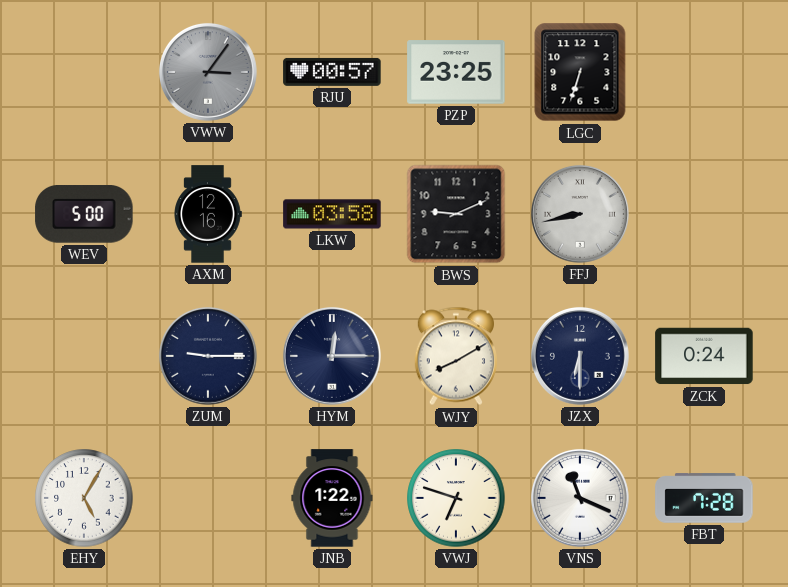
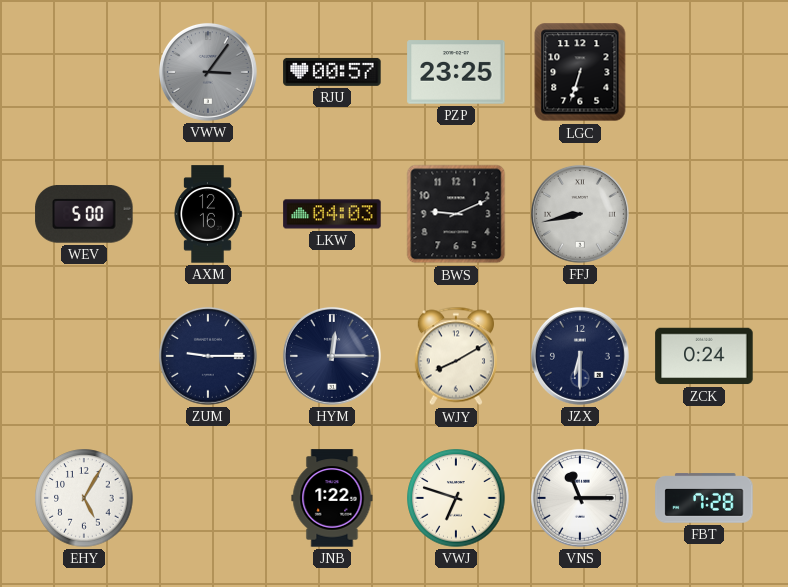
LKW: 03:58 -> 04:03
VNS: 11:19 -> 11:15
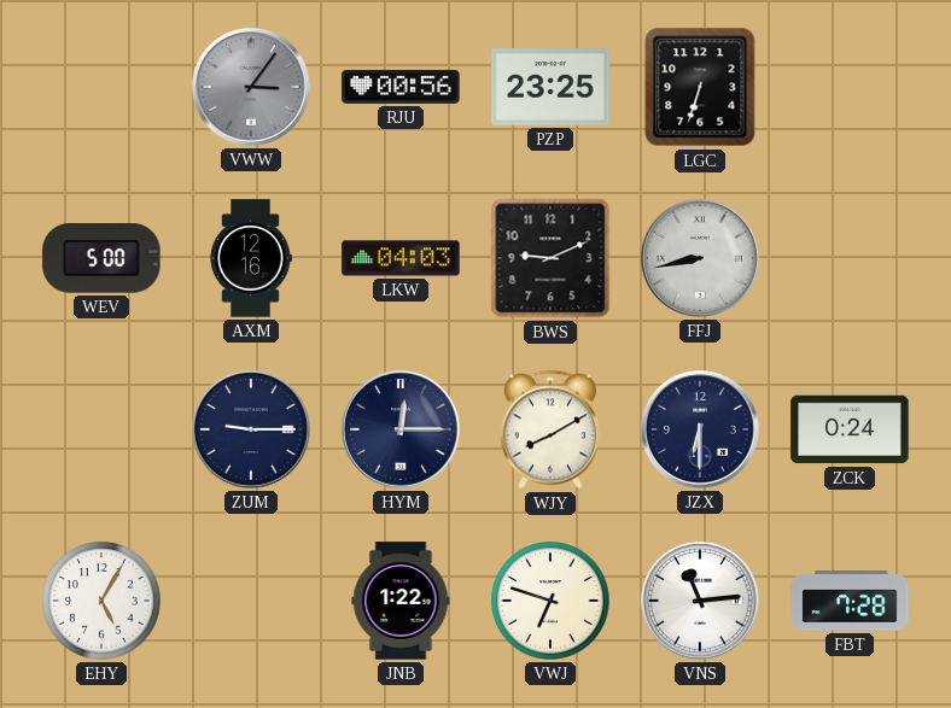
RJU: 00:57 -> 00:56
VNS: 11:15 -> 11:14
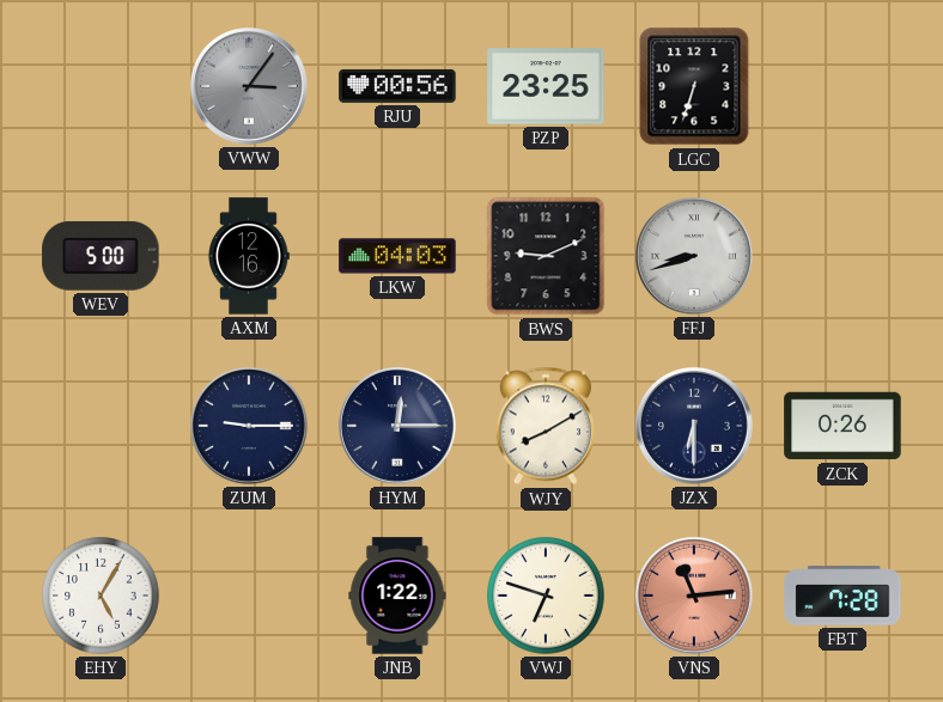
FFJ: 8:43 -> 8:42
ZCK: 0:24 -> 0:26
VNS dial: white -> salmon
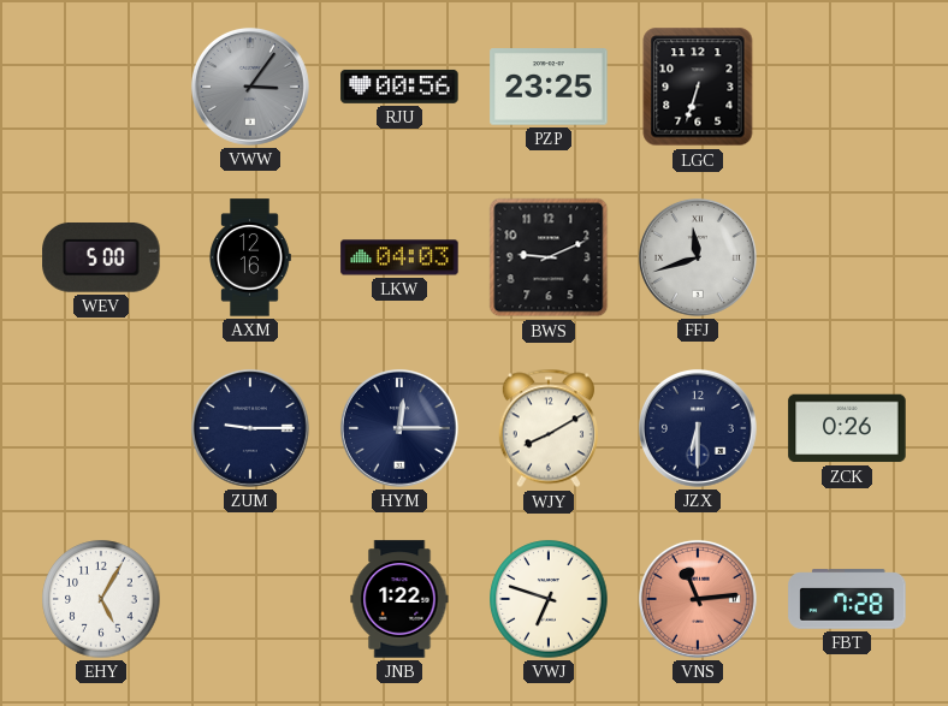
FFJ: 8:42 -> 11:42
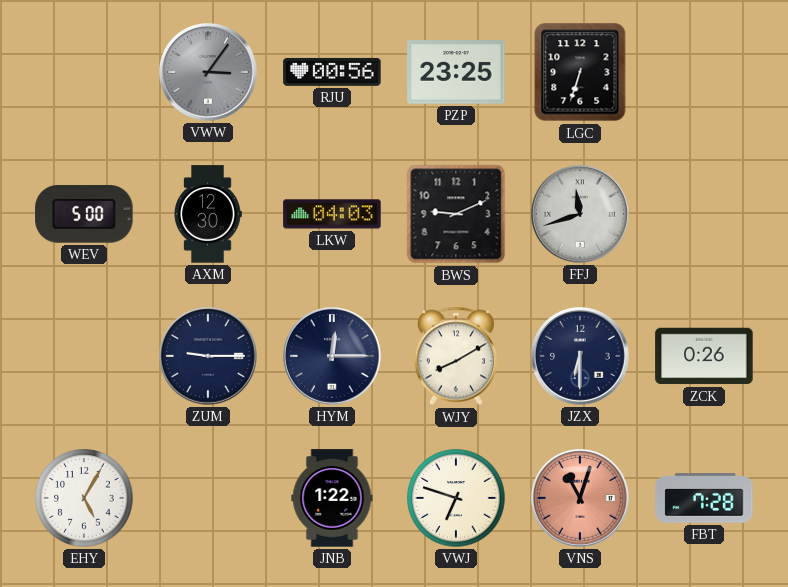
AXM: 12:16 -> 12:30
VNS: 11:14 -> 11:03
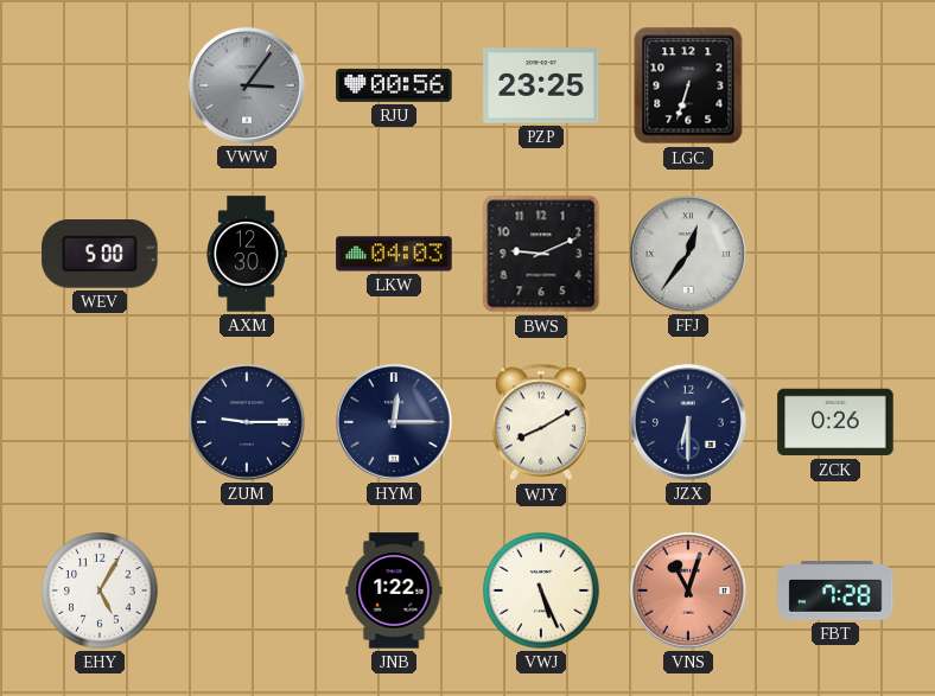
FFJ: 11:42 -> 12:36
VWJ: 6:48 -> 5:26
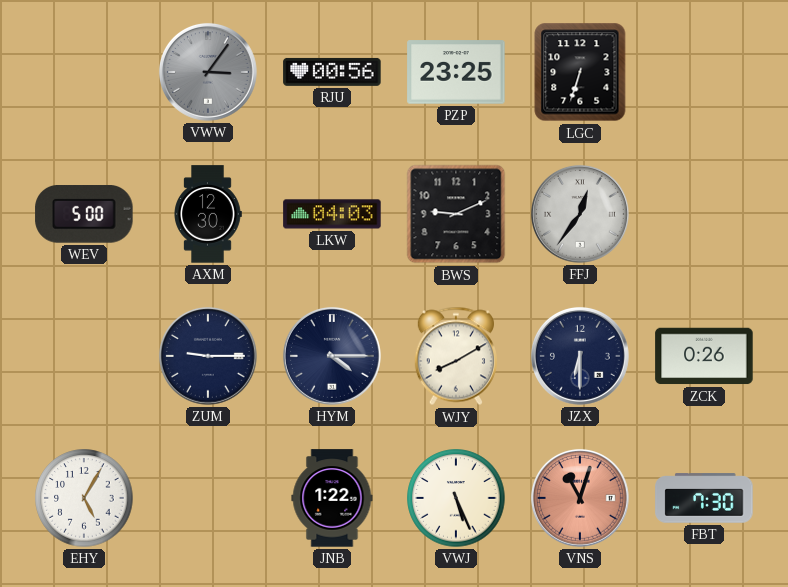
HYM: 12:15 -> 4:15
FBT: 7:28 -> 7:30
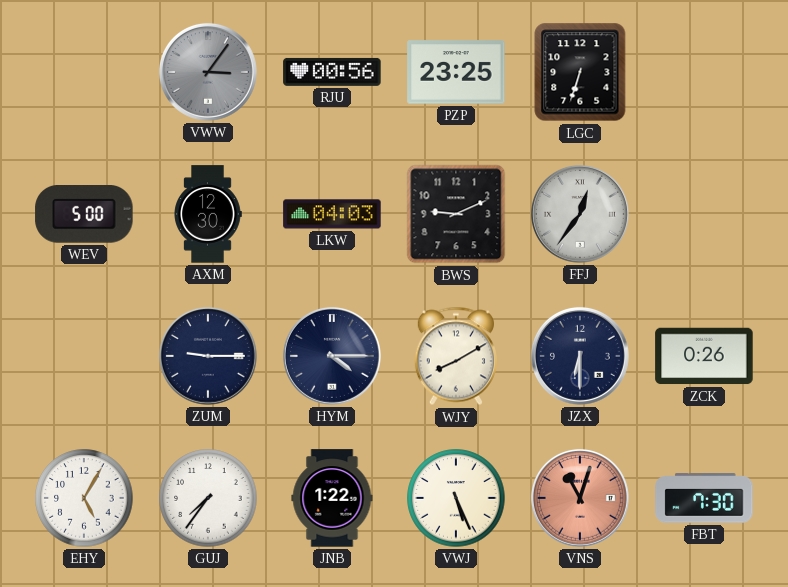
GUJ: none -> 7:36
